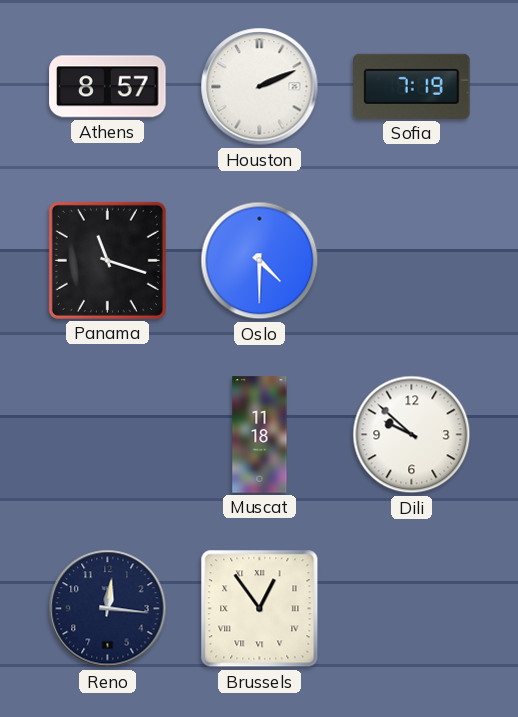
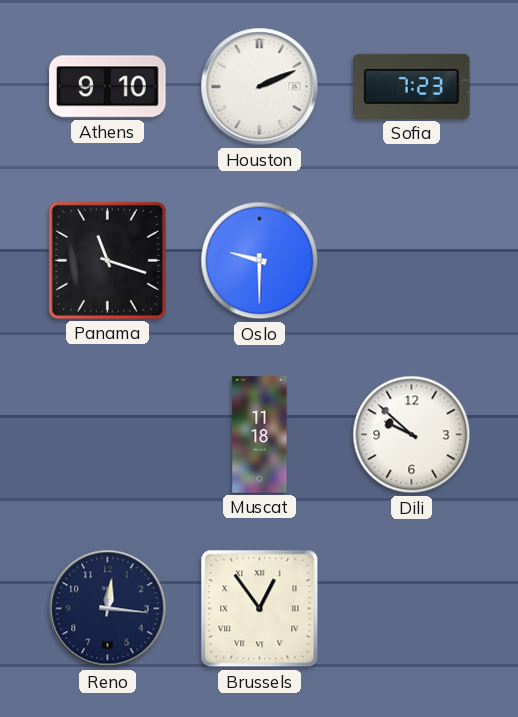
Athens: 8:57 -> 9:10
Sofia: 7:19 -> 7:23
Oslo: 4:30 -> 9:30
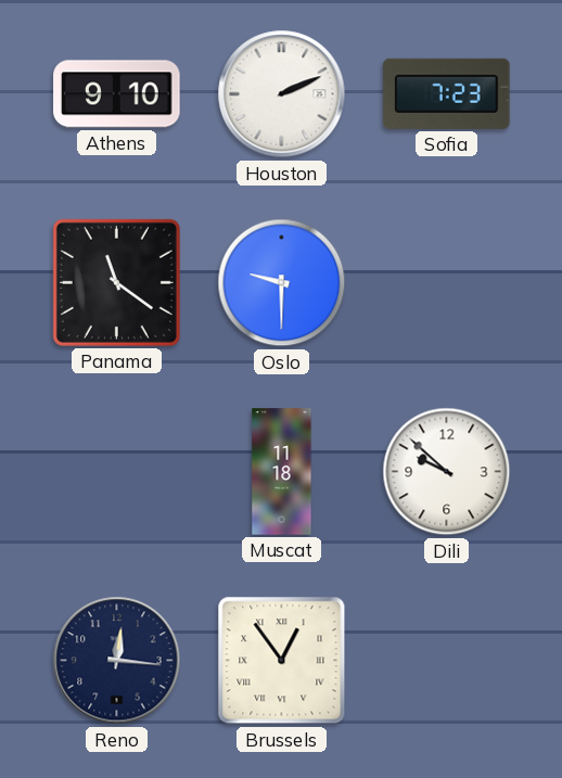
Panama: 11:18 -> 11:21
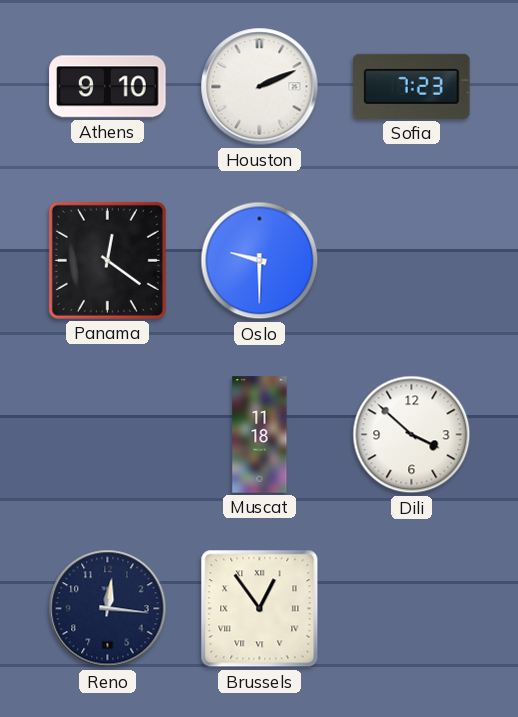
Panama: 11:21 -> 12:21
Dili: 9:52 -> 3:52
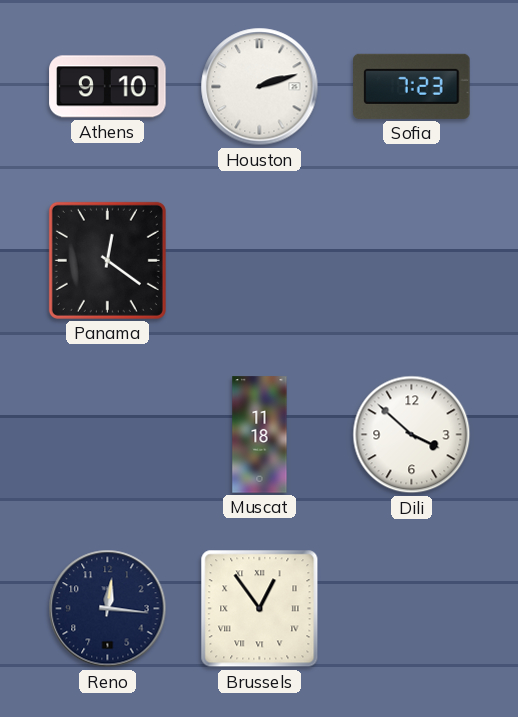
Houston: 2:11 -> 2:12
Oslo: 9:30 -> none
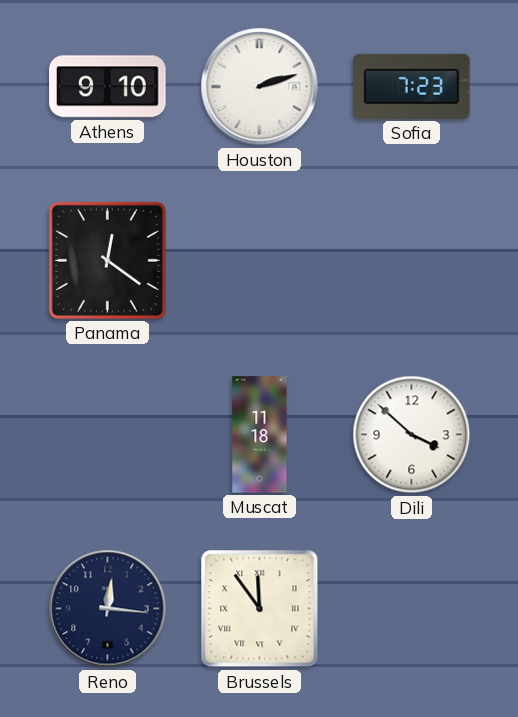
Brussels: 12:54 -> 11:54
